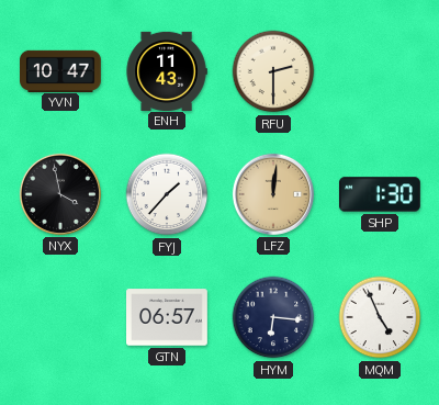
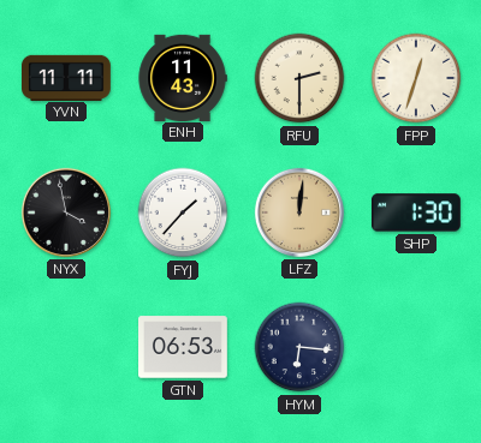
YVN: 10:47 -> 11:11
FPP: none -> 12:33
GTN: 06:57 -> 06:53
MQM: 4:56 -> none
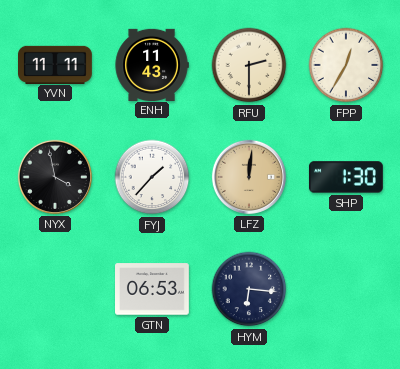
FPP: 12:33 -> 12:35
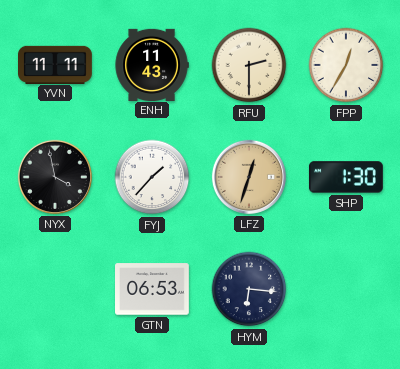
LFZ: 12:01 -> 12:33
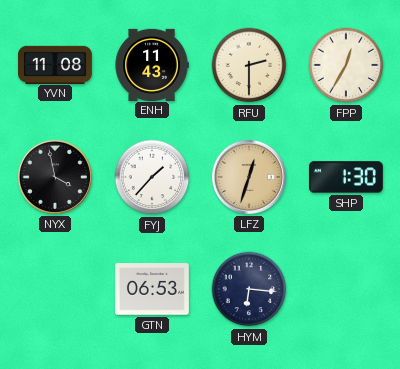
YVN: 11:11 -> 11:08
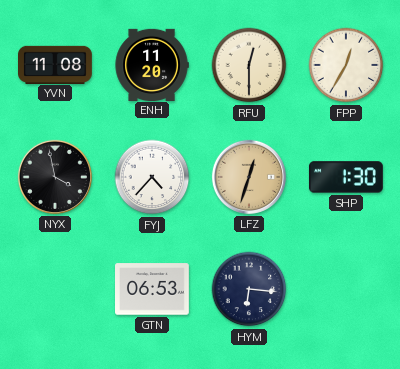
ENH: 11:43 -> 11:20
RFU: 2:30 -> 12:30
FYJ: 1:37 -> 4:37
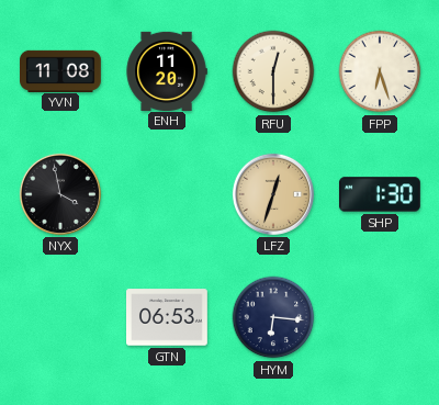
FPP: 12:35 -> 6:27
FYJ: 4:37 -> none
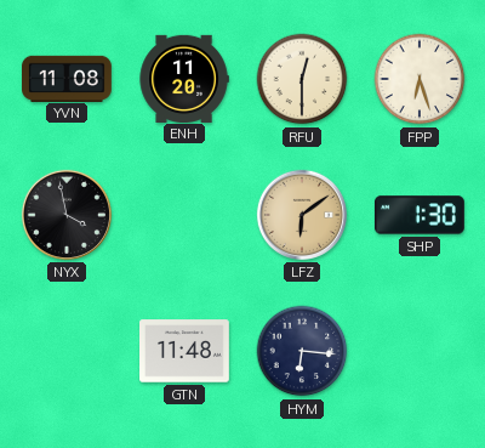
LFZ: 12:33 -> 6:09
GTN: 06:53 -> 11:48
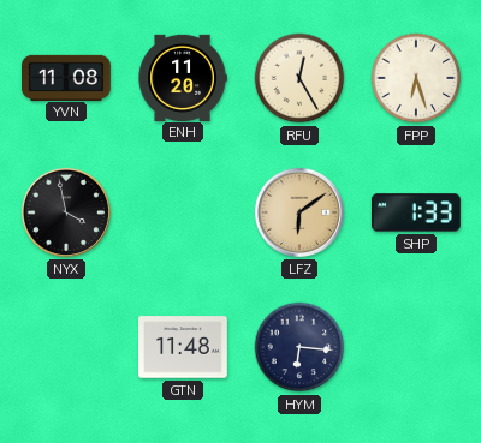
RFU: 12:30 -> 12:25
SHP: 1:30 -> 1:33
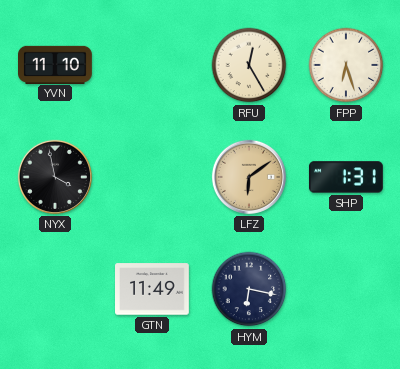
YVN: 11:08 -> 11:10
ENH: 11:20 -> none
SHP: 1:33 -> 1:31
GTN: 11:48 -> 11:49
HYM: 6:16 -> 6:17
